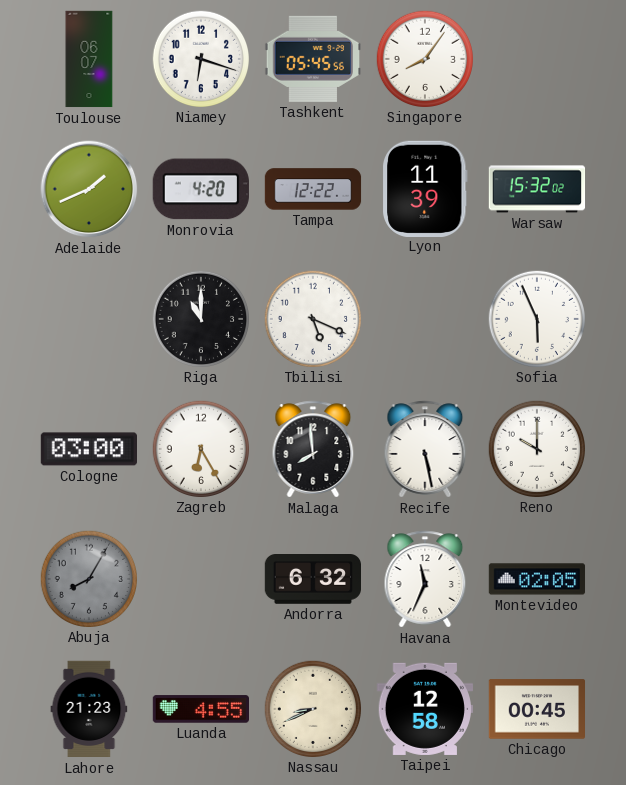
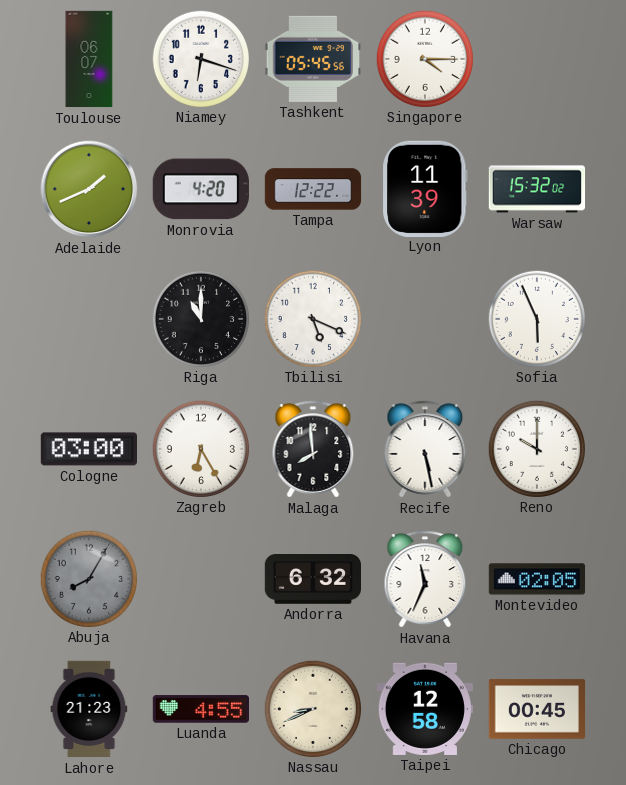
Singapore: 8:06 -> 4:15
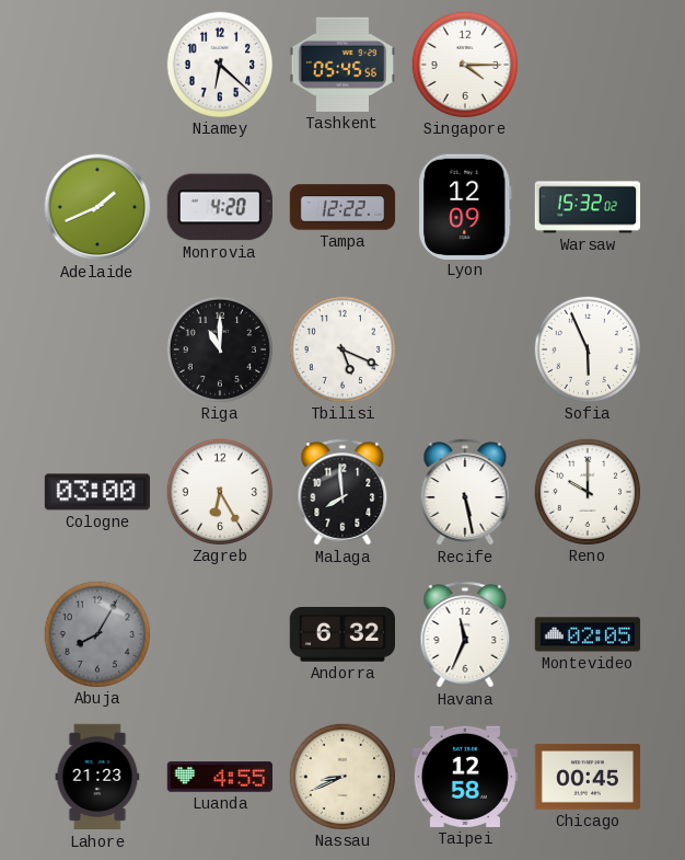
Toulouse: 06:07 -> none
Niamey: 6:18 -> 6:22
Lyon: 11:39 -> 12:09
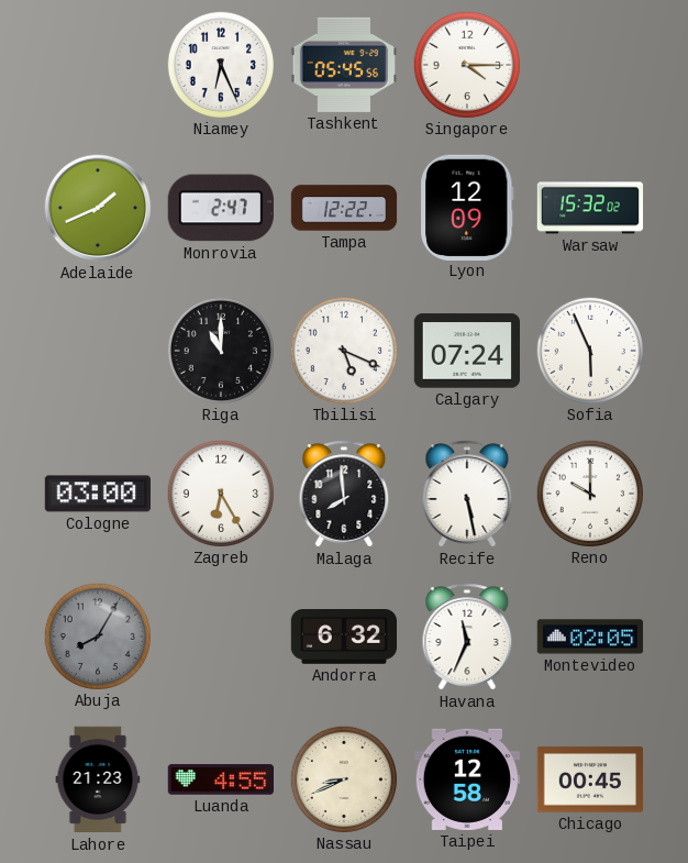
Niamey: 6:22 -> 6:26
Monrovia: 4:20 -> 2:47
Calgary: none -> 07:24
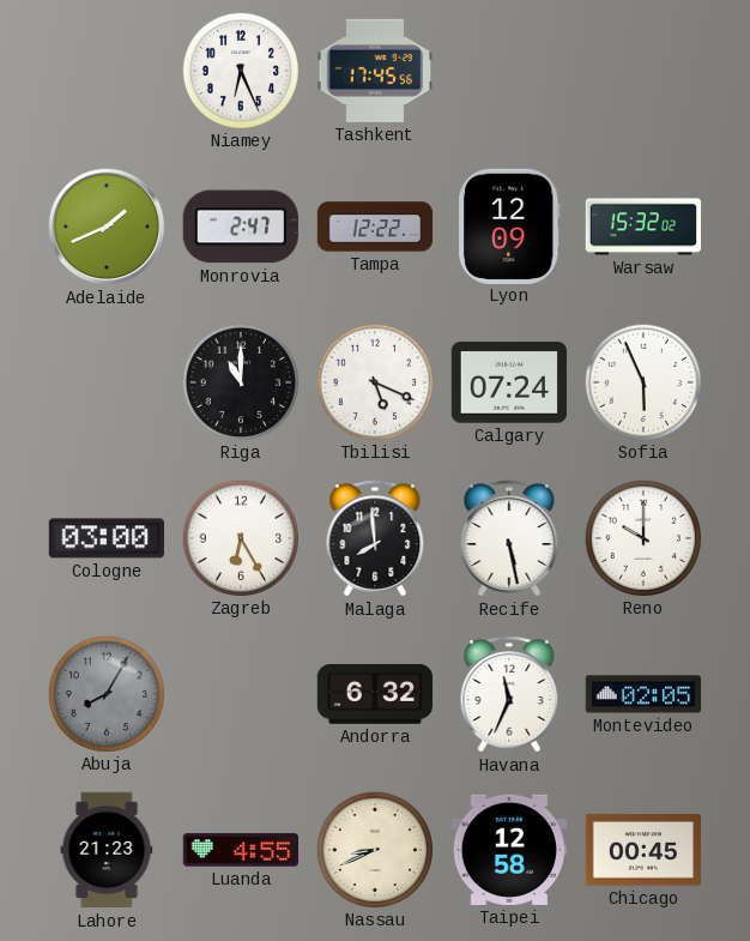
Tashkent: 05:45 -> 17:45
Singapore: 4:15 -> none
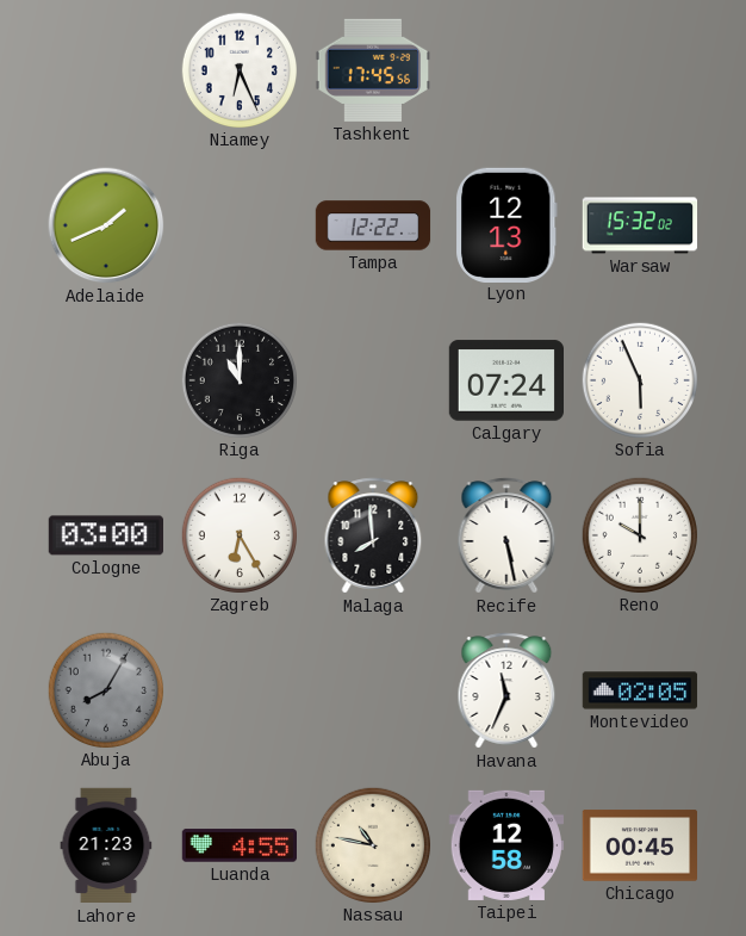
Monrovia: 2:47 -> none
Lyon: 12:09 -> 12:13
Tbilisi: 5:19 -> none
Andorra: 6:32 -> none
Nassau: 8:41 -> 10:47
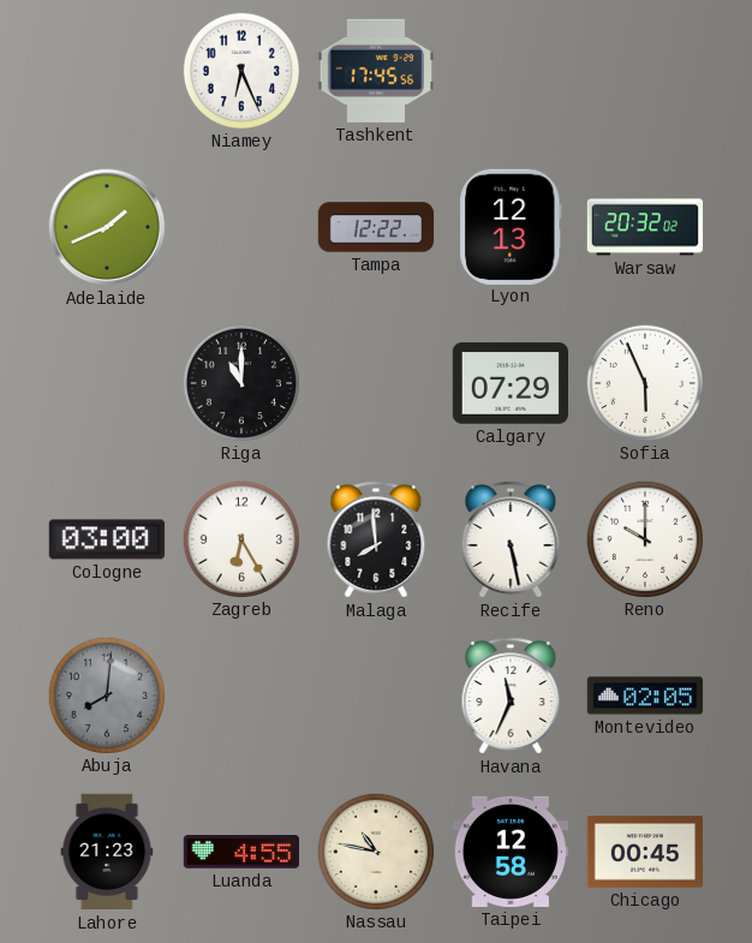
Warsaw: 15:32 -> 20:32
Calgary: 07:24 -> 07:29
Abuja: 8:05 -> 8:01
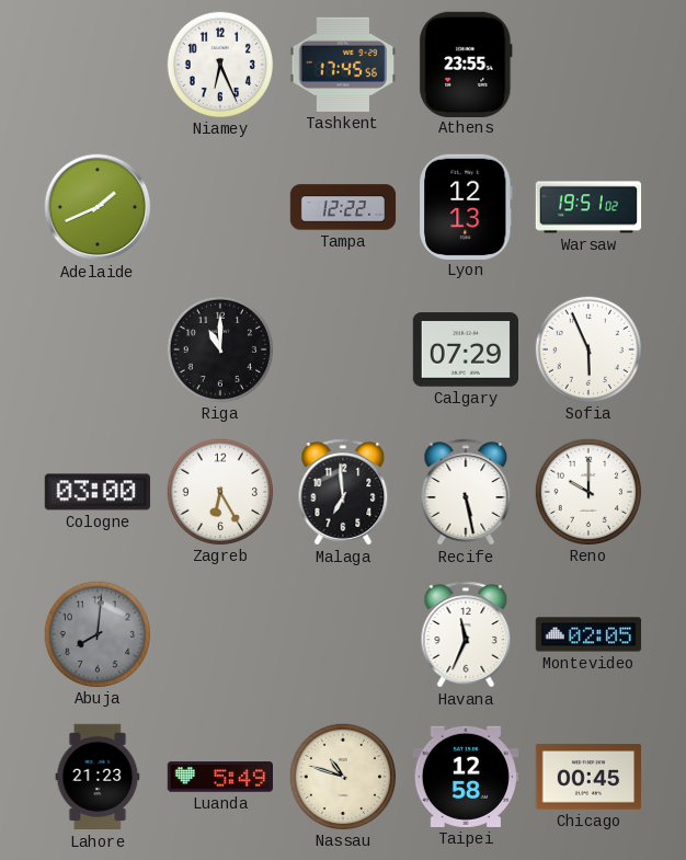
Athens: none -> 23:55
Warsaw: 20:32 -> 19:51
Malaga: 7:59 -> 6:59
Luanda: 4:55 -> 5:49
Nassau: 10:47 -> 10:48
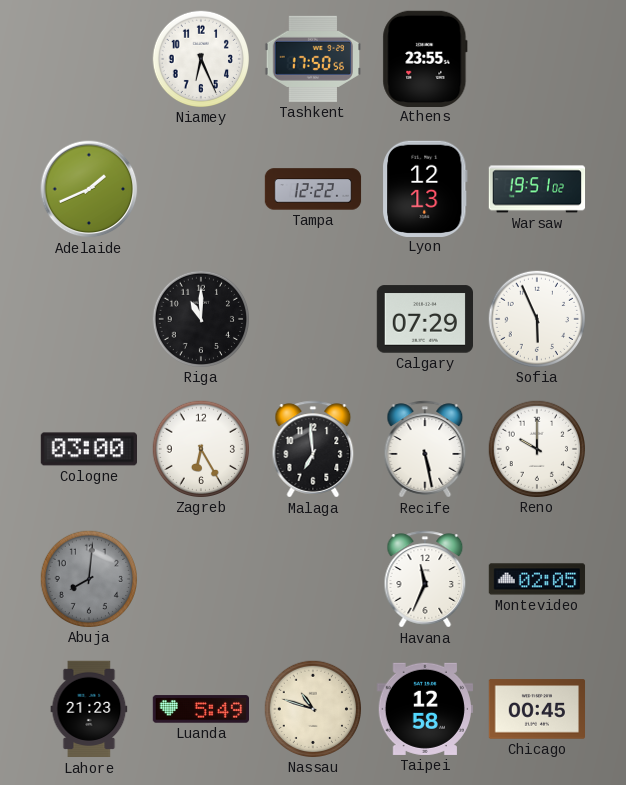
Tashkent: 17:45 -> 17:50
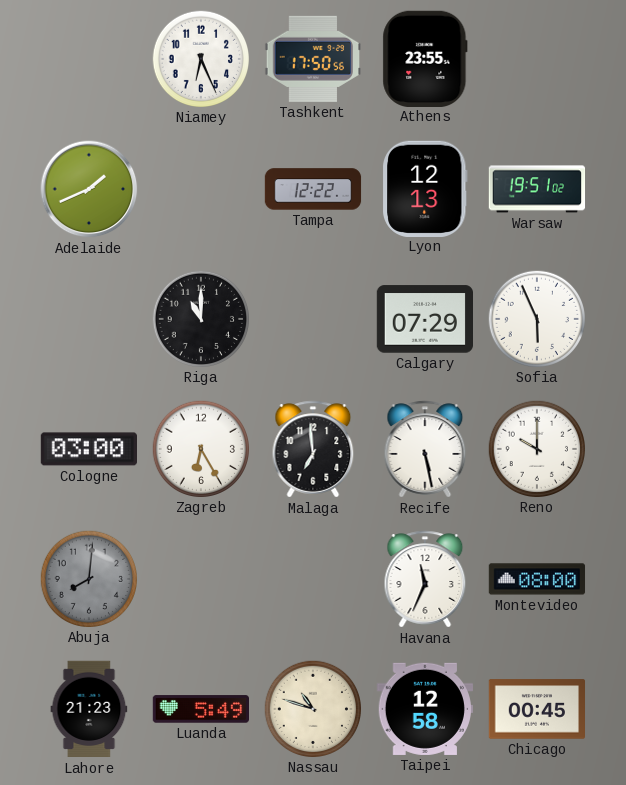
Montevideo: 02:05 -> 08:00
